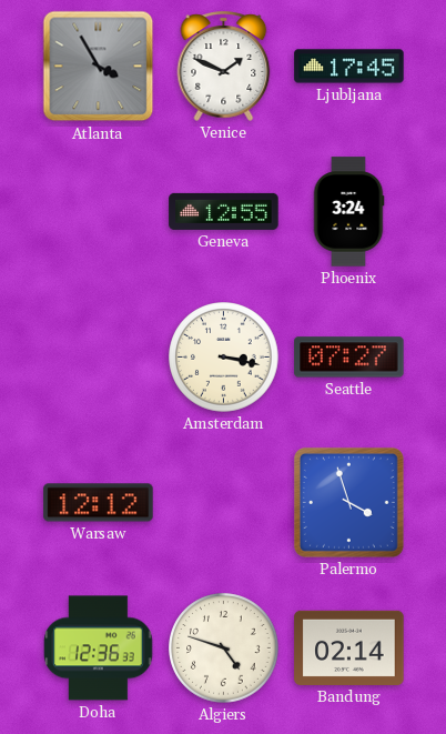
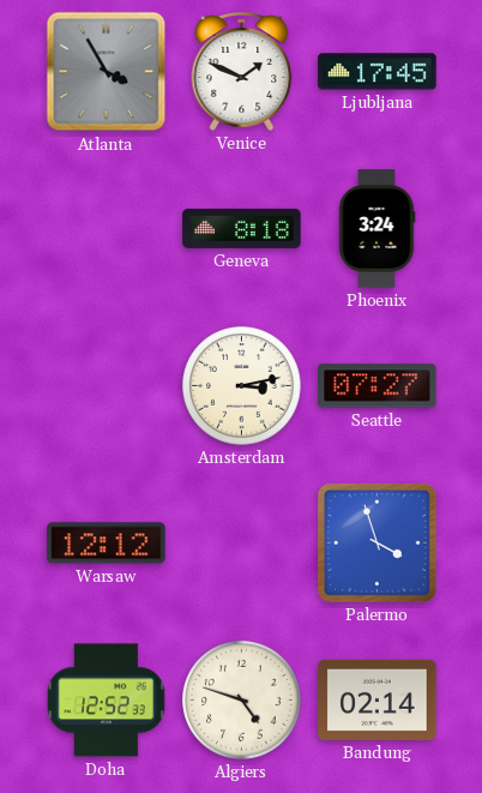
Geneva: 12:55 -> 8:18
Amsterdam: 3:17 -> 3:13
Doha: 12:36 -> 12:52
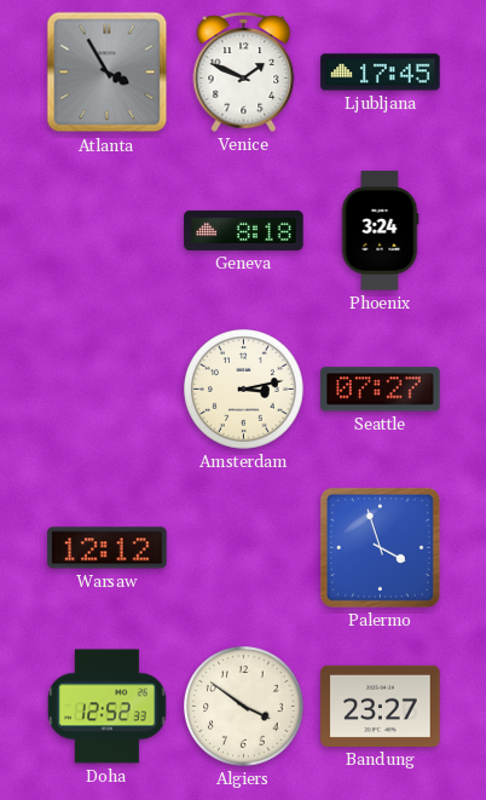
Algiers: 4:48 -> 3:51
Bandung: 02:14 -> 23:27
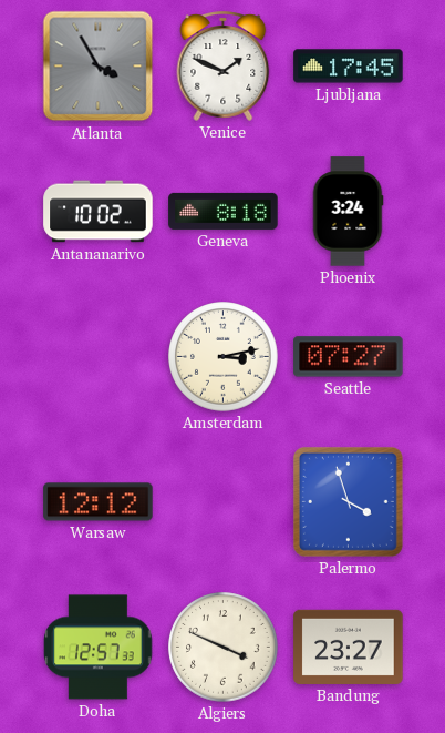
Antananarivo: none -> 10:02
Doha: 12:52 -> 12:57
Algiers: 3:51 -> 3:49
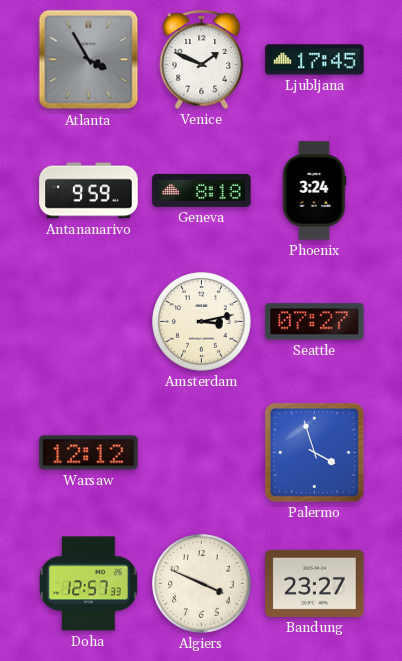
Antananarivo: 10:02 -> 9:59
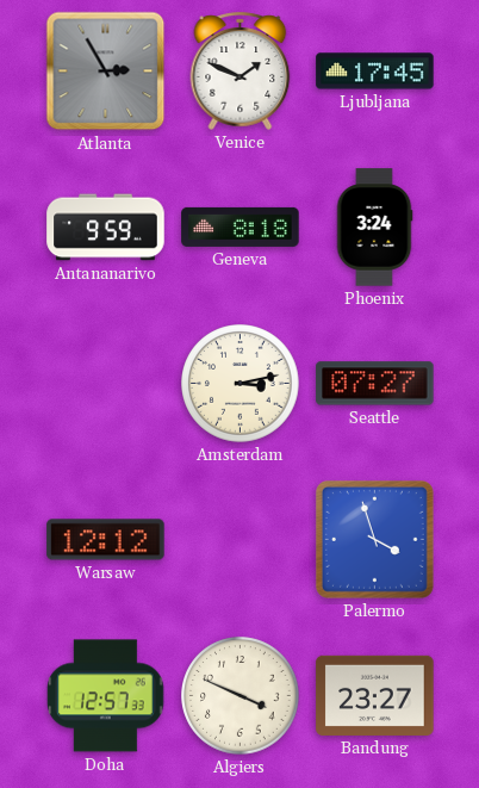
Atlanta: 3:55 -> 2:55
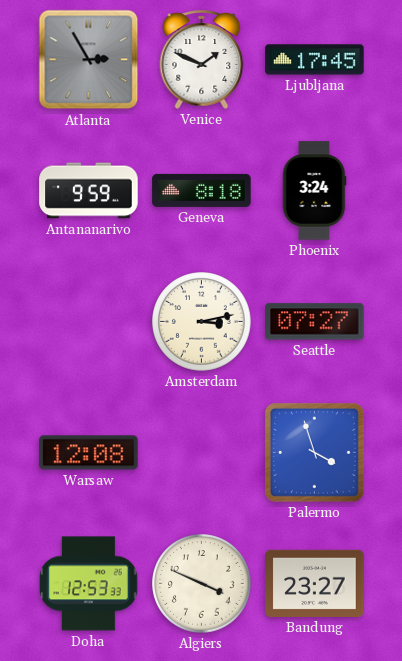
Warsaw: 12:12 -> 12:08
Doha: 12:57 -> 12:53
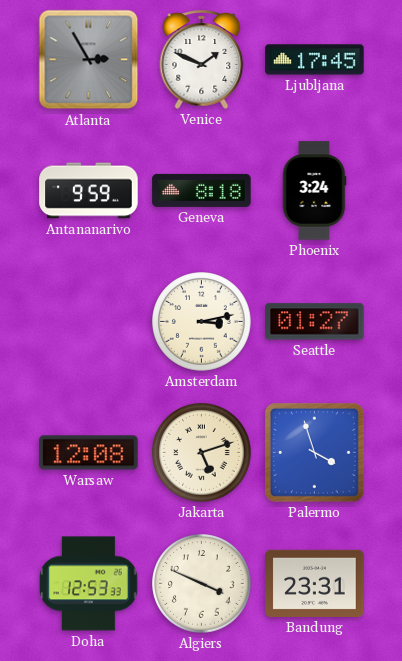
Seattle: 07:27 -> 01:27
Jakarta: none -> 5:12
Bandung: 23:27 -> 23:31
